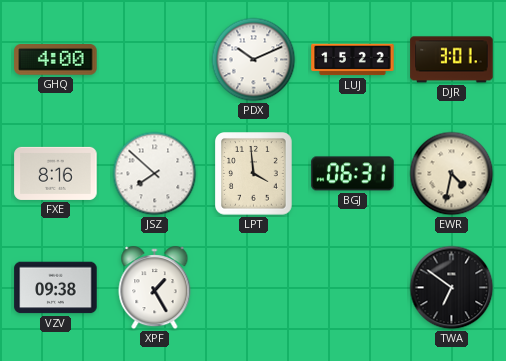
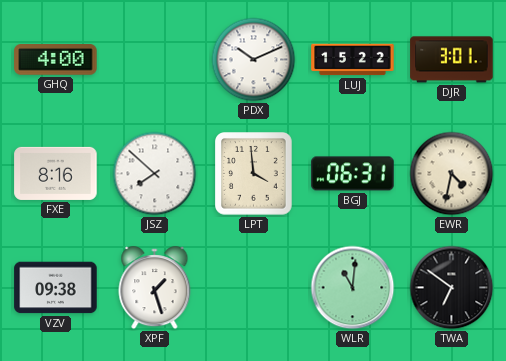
XPF: 1:25 -> 1:27
WLR: none -> 11:01
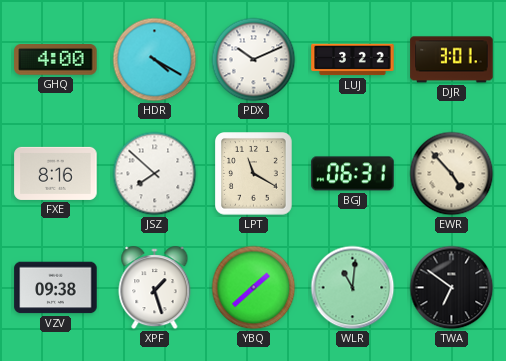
HDR: none -> 4:20
LUJ: 15:22 -> 3:22
LPT: 3:59 -> 11:20
EWR: 4:32 -> 4:53
YBQ: none -> 1:38
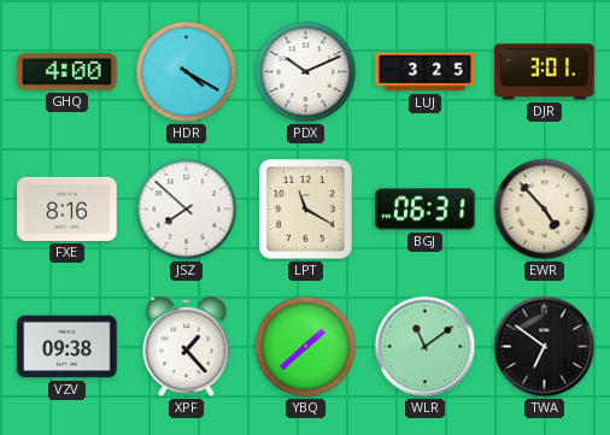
LUJ: 3:22 -> 3:25
XPF: 1:27 -> 1:23
WLR: 11:01 -> 11:09
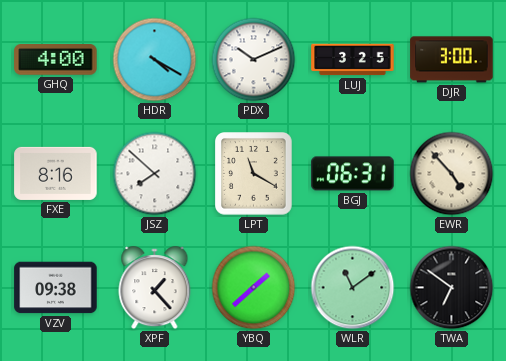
DJR: 3:01 -> 3:00
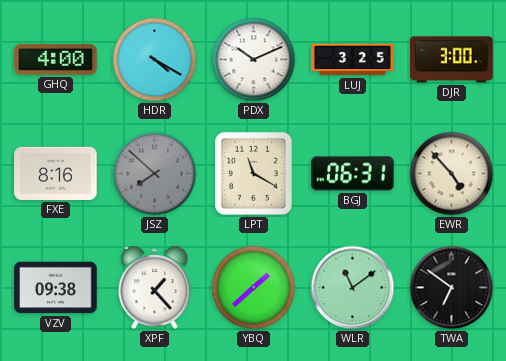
JSZ dial: white -> grey
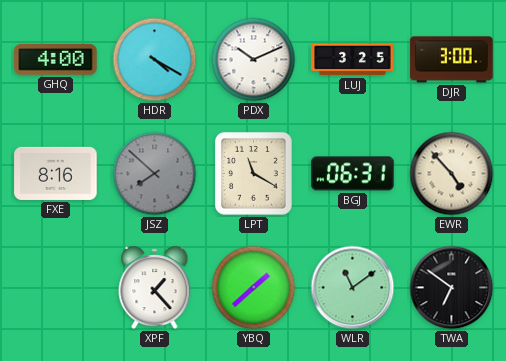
VZV: 09:38 -> none
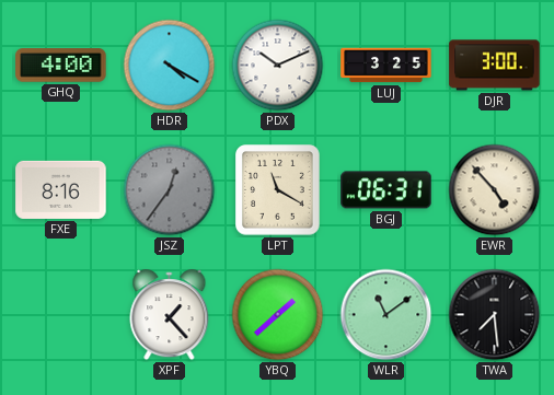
JSZ: 7:52 -> 12:36
TWA: 6:51 -> 7:29
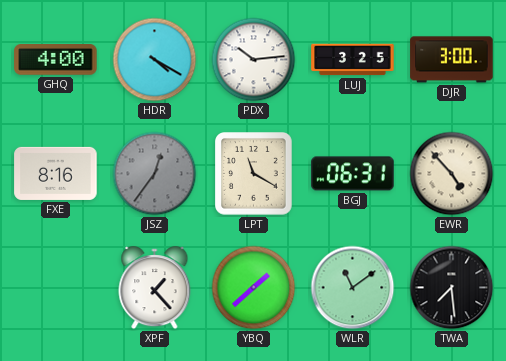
PDX: 10:11 -> 10:14
